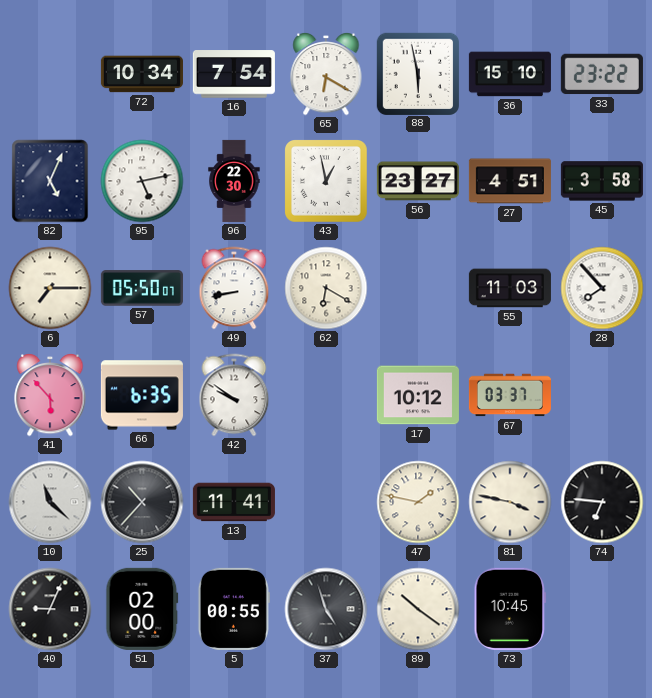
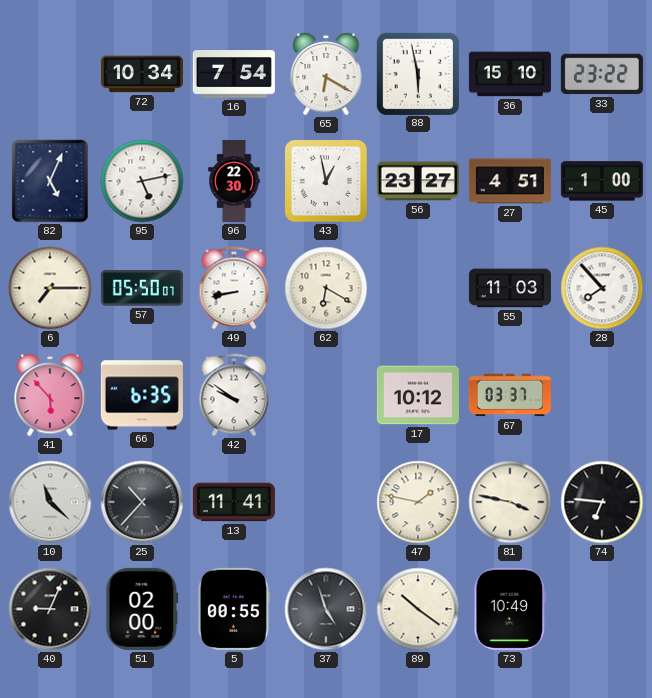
45: 3:58 -> 1:00
73: 10:45 -> 10:49
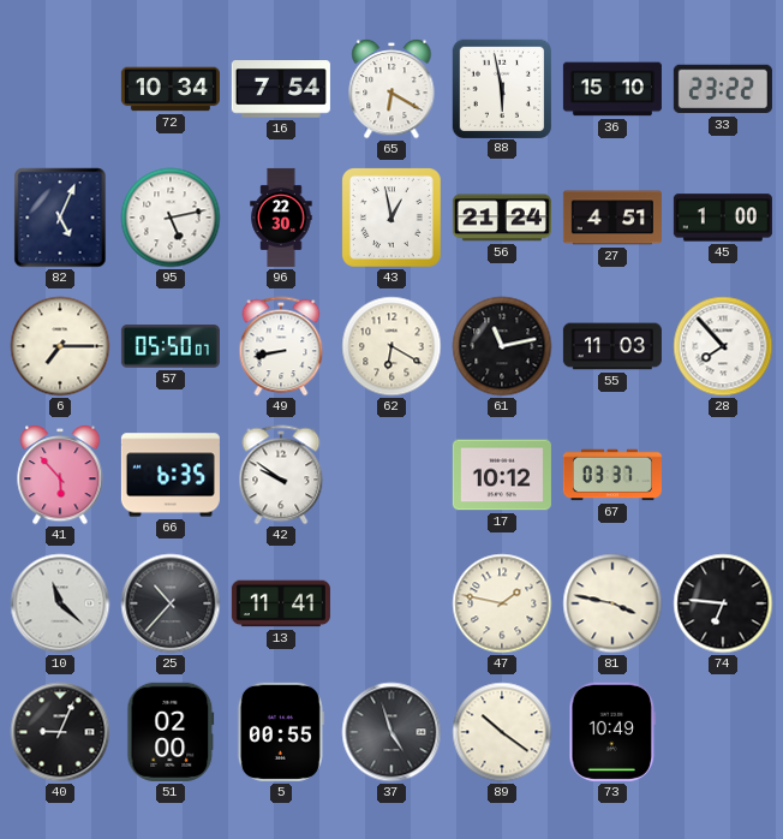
56: 23:27 -> 21:24
61: none -> 11:13
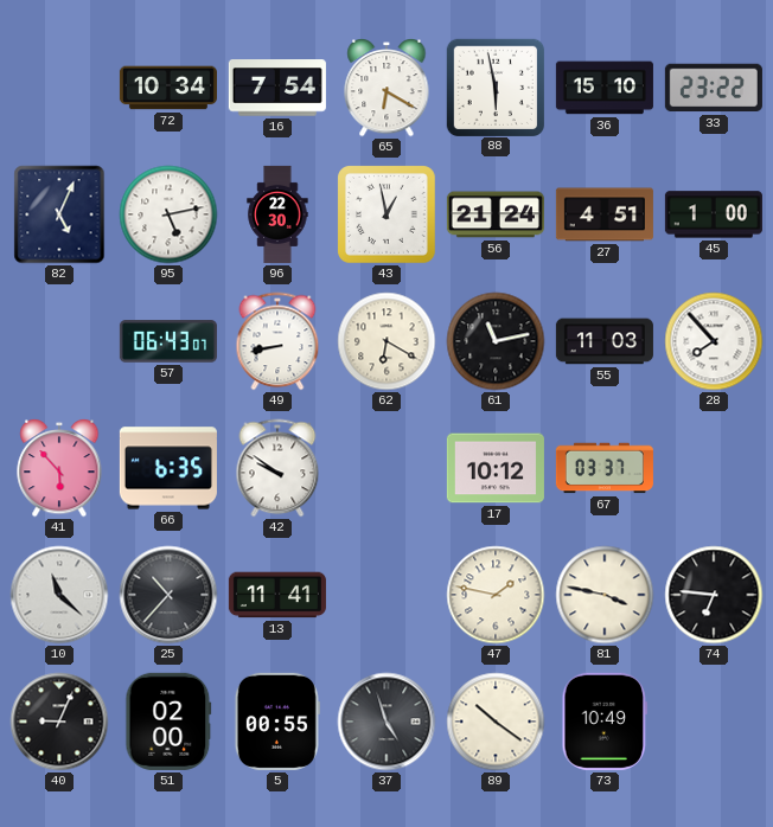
6: 7:15 -> none
57: 05:50 -> 06:43
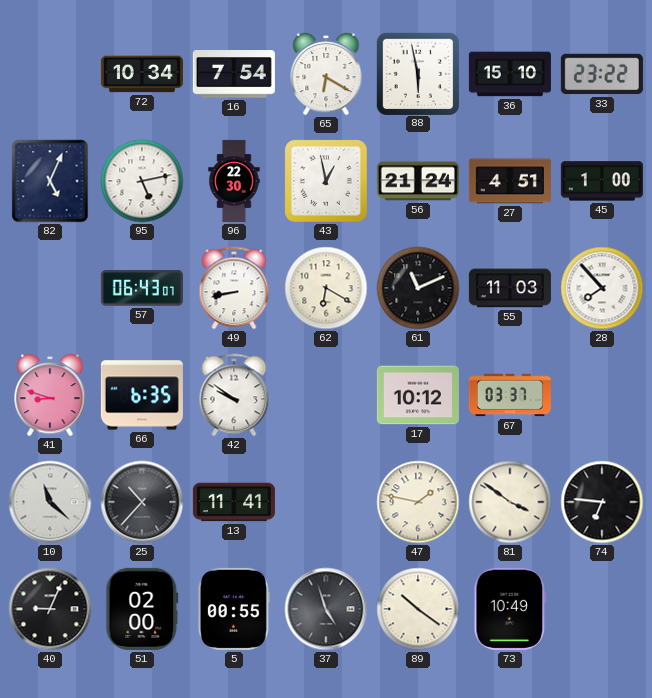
61: 11:13 -> 11:11
41: 5:53 -> 8:48
81: 3:47 -> 3:51
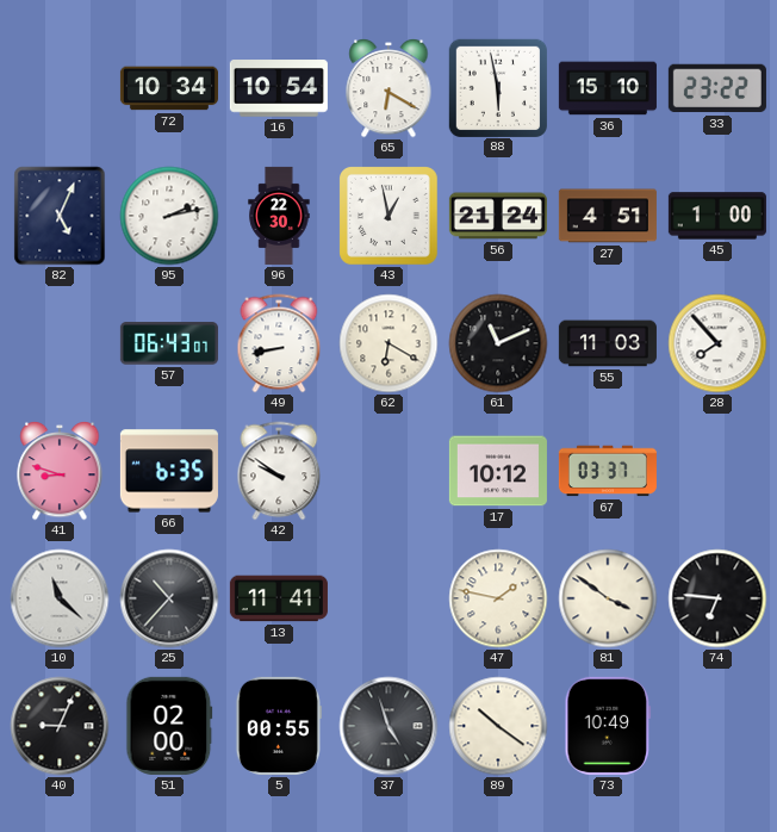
16: 7:54 -> 10:54
95: 5:13 -> 2:13
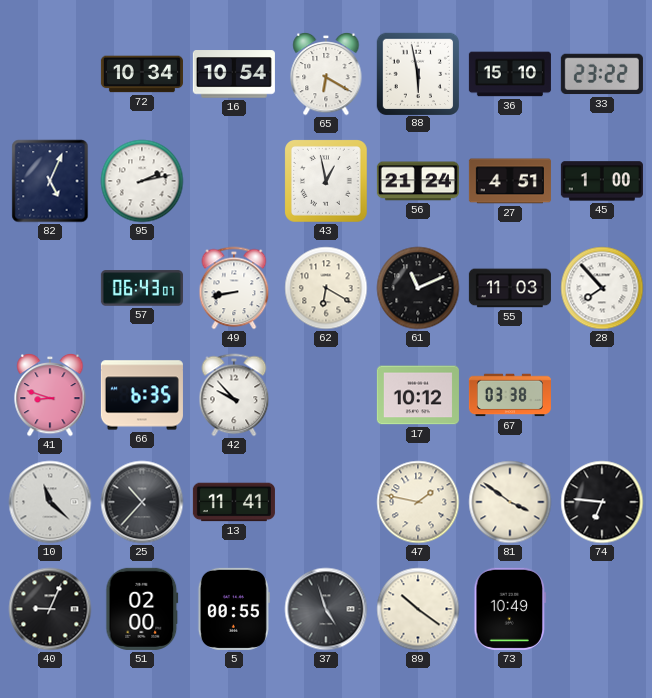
96: 22:30 -> none
42: 9:51 -> 9:53
67: 03:37 -> 03:38
